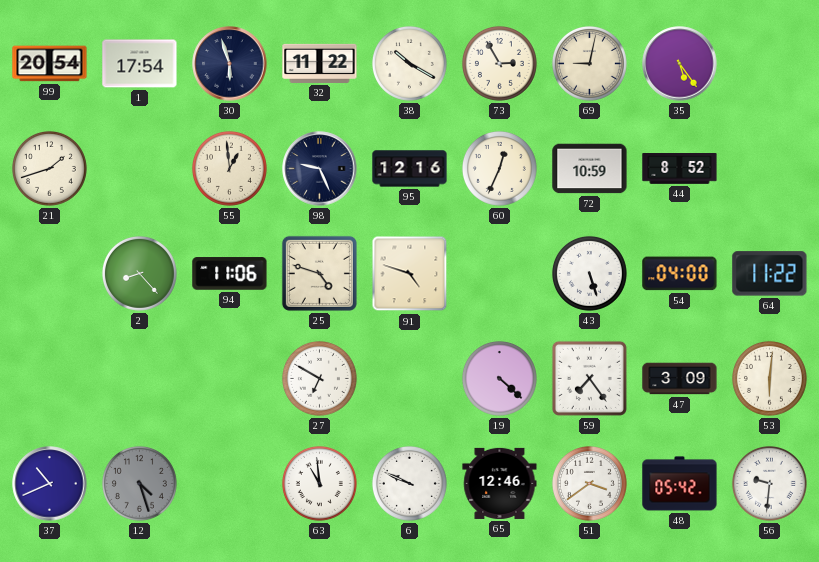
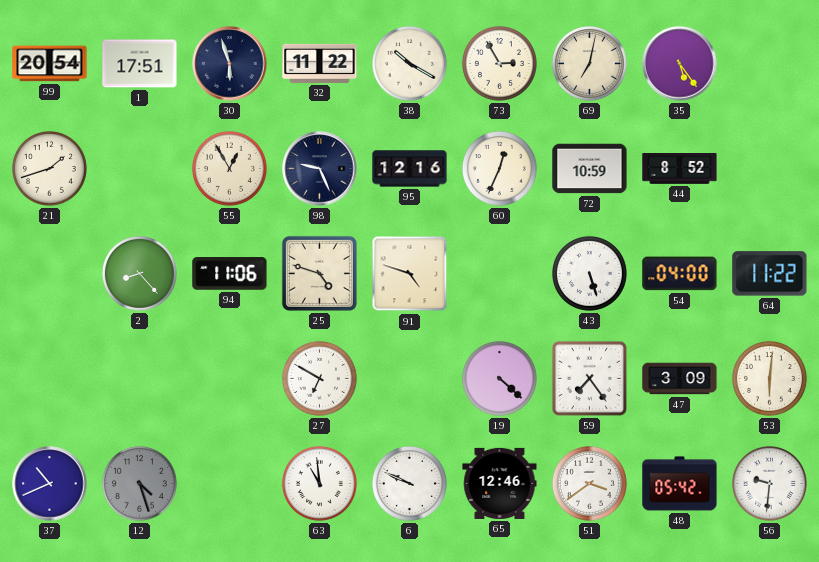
1: 17:54 -> 17:51
69: 9:02 -> 7:02
55: 12:59 -> 12:55
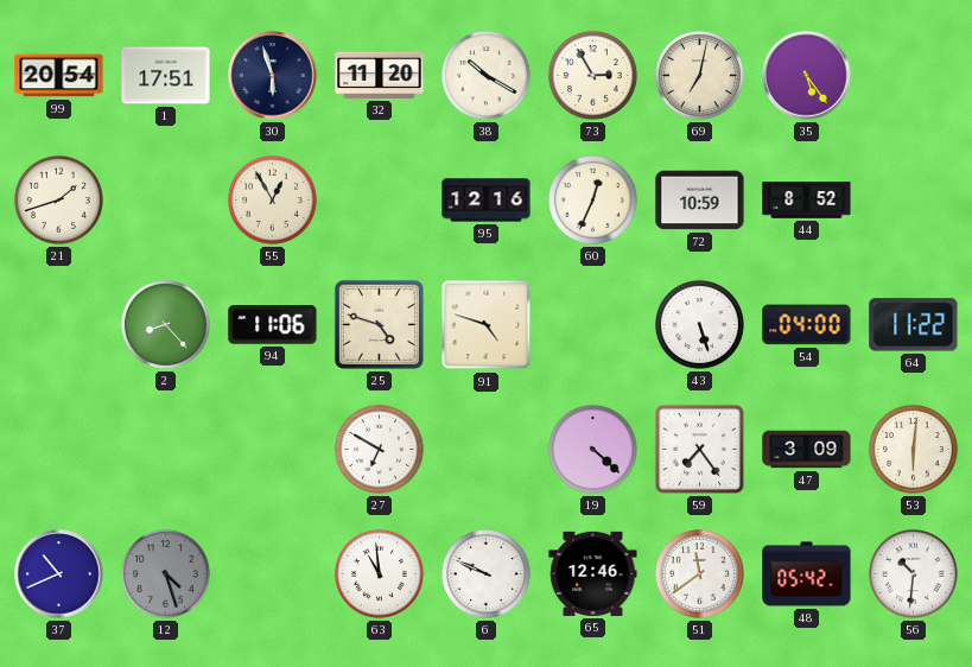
32: 11:22 -> 11:20
98: 9:26 -> none
51: 3:39 -> 11:39
56: 9:31 -> 10:31
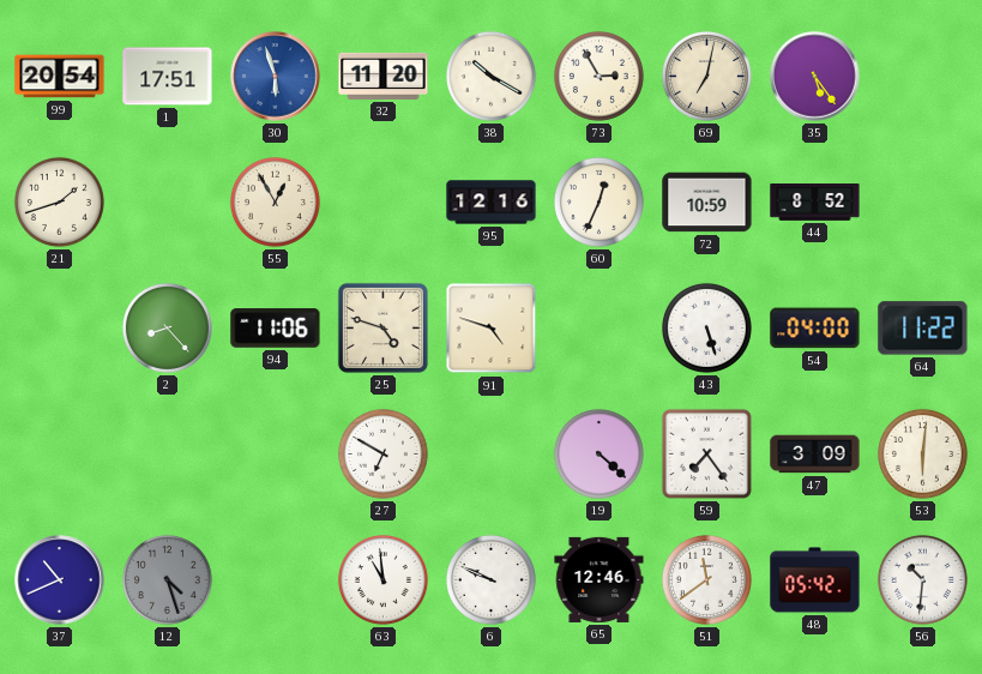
30 dial: navy -> blue
